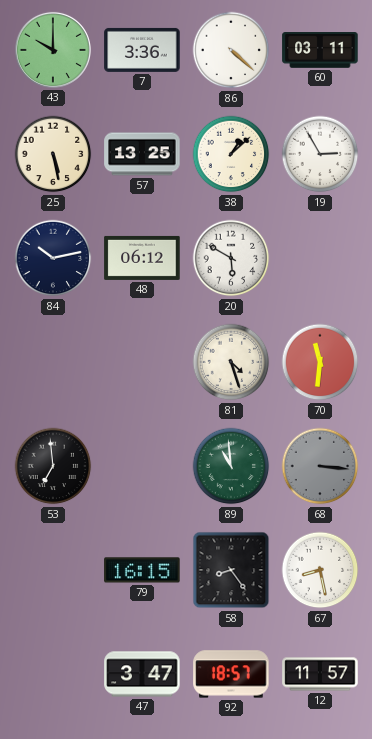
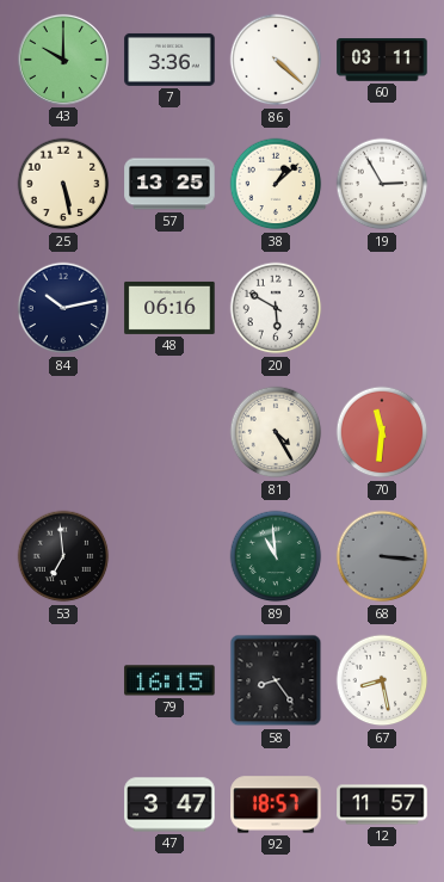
48: 06:12 -> 06:16
81: 4:27 -> 4:25
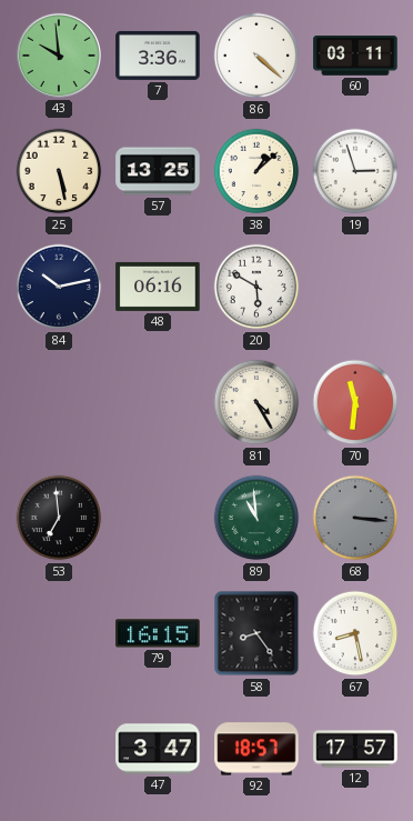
43: 10:00 -> 9:59
19: 2:55 -> 2:57
12: 11:57 -> 17:57
